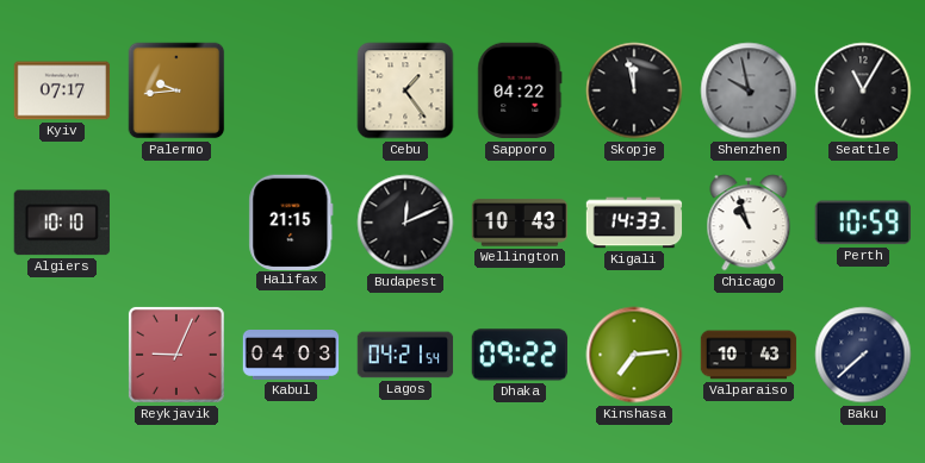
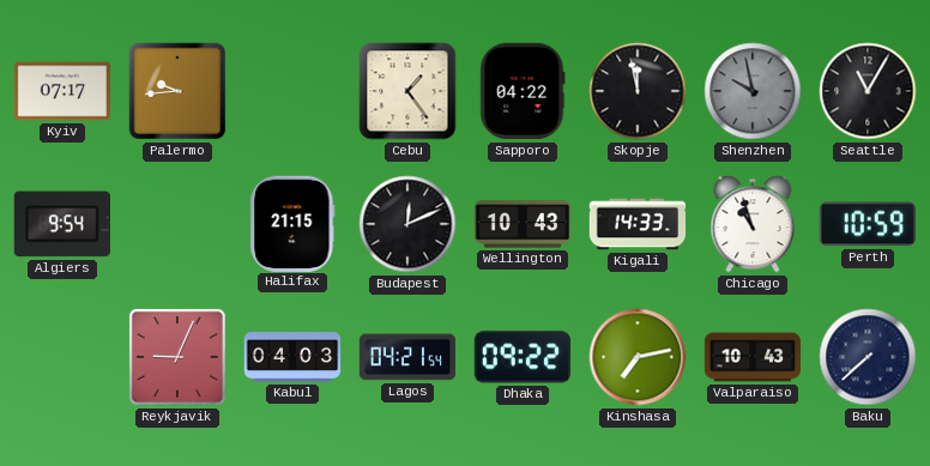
Algiers: 10:10 -> 9:54
Kinshasa: 7:14 -> 7:13
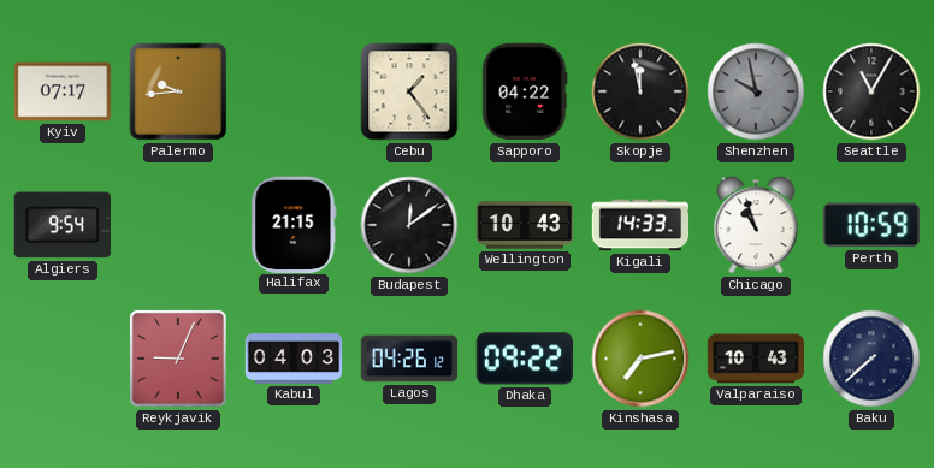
Budapest: 12:11 -> 12:09
Lagos: 04:21 -> 04:26
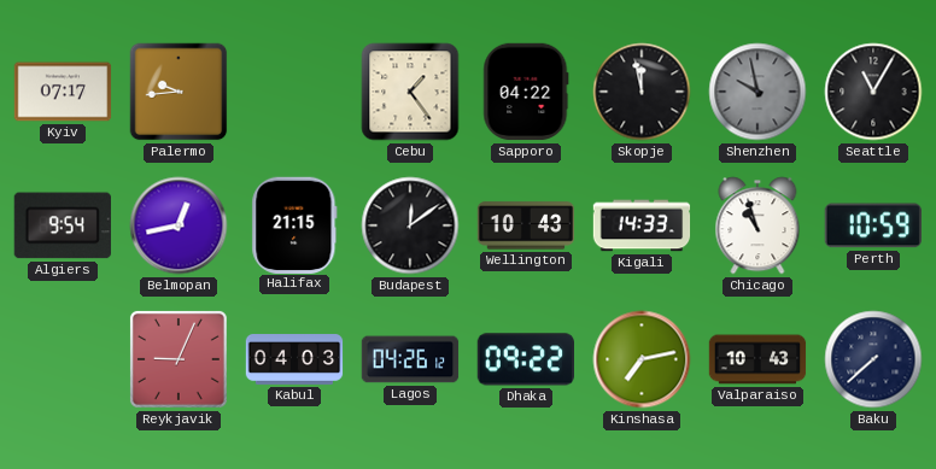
Belmopan: none -> 12:43
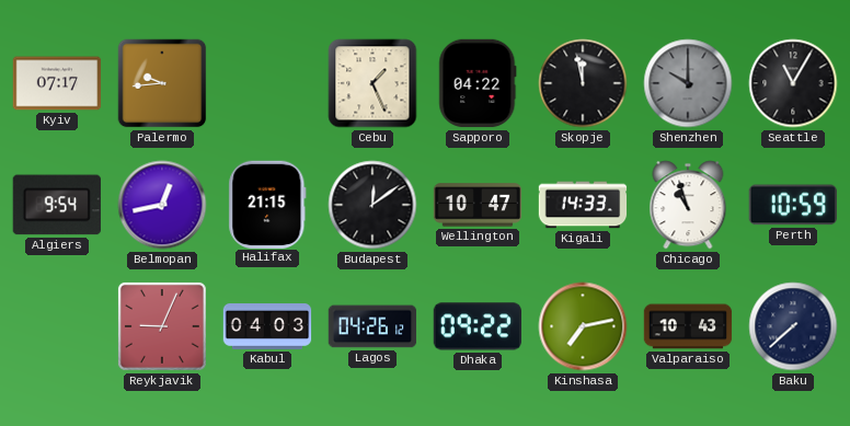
Cebu: 1:24 -> 1:26
Shenzhen: 9:58 -> 10:00
Wellington: 10:43 -> 10:47
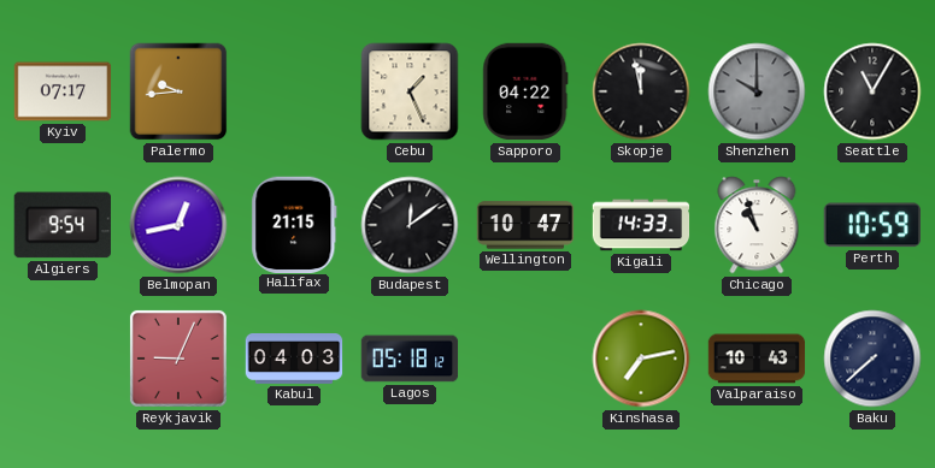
Lagos: 04:26 -> 05:18
Dhaka: 09:22 -> none
